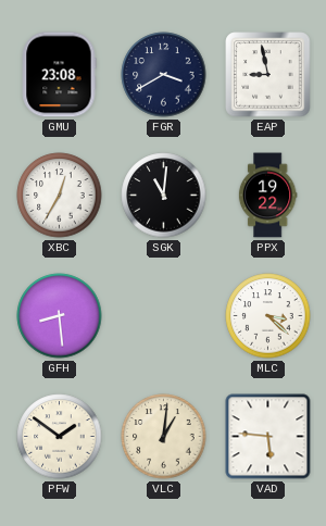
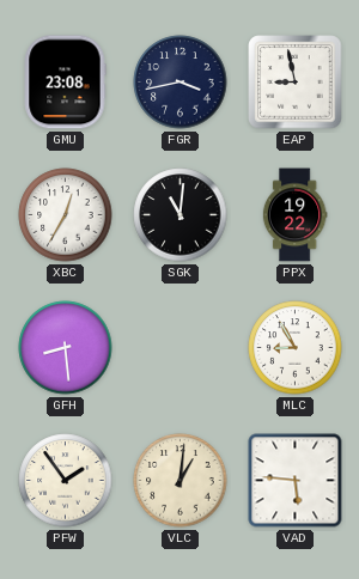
FGR: 3:40 -> 3:43
MLC: 3:22 -> 8:55
PFW: 1:51 -> 1:54
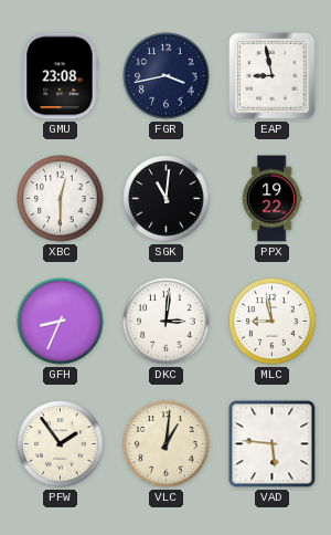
XBC: 12:35 -> 12:30
GFH: 8:29 -> 8:34
DKC: none -> 3:01
MLC: 8:55 -> 8:58
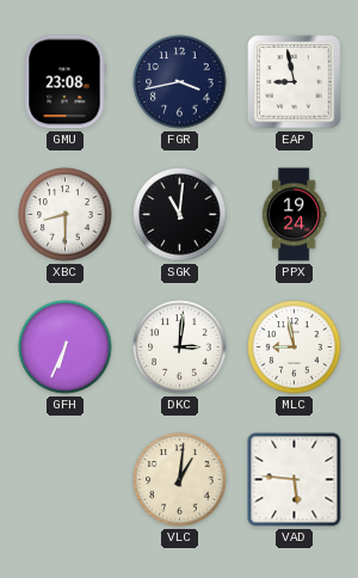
XBC: 12:30 -> 8:30
PPX: 19:22 -> 19:24
GFH: 8:34 -> 6:34
PFW: 1:54 -> none
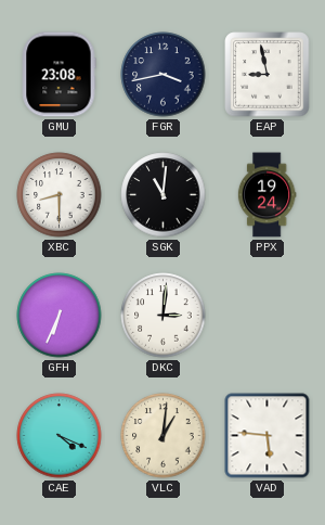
MLC: 8:58 -> none
CAE: none -> 4:19
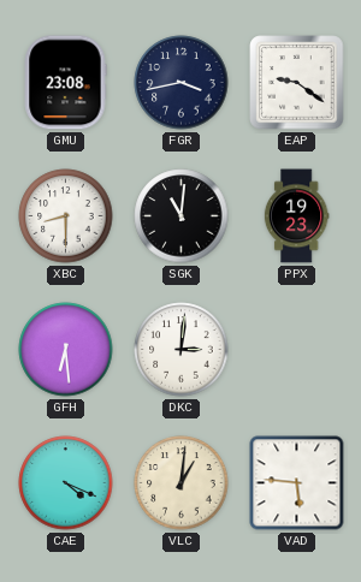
EAP: 8:58 -> 9:21
PPX: 19:24 -> 19:23
GFH: 6:34 -> 6:29
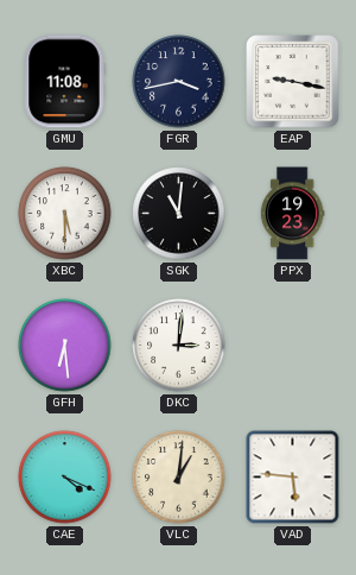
GMU: 23:08 -> 11:08
EAP: 9:21 -> 9:17
XBC: 8:30 -> 5:30
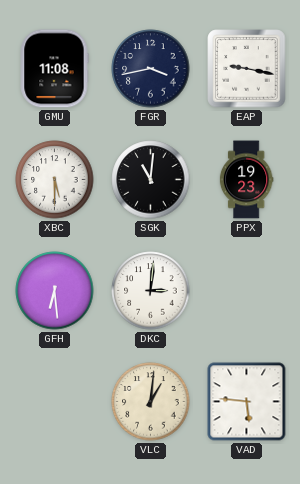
CAE: 4:19 -> none
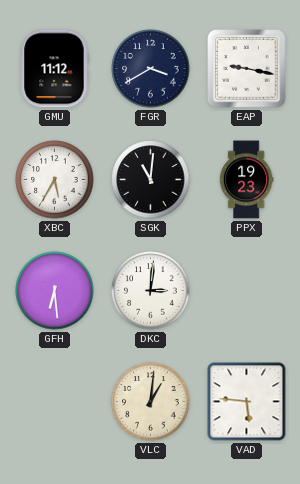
GMU: 11:08 -> 11:12
FGR: 3:43 -> 3:40
XBC: 5:30 -> 5:35
